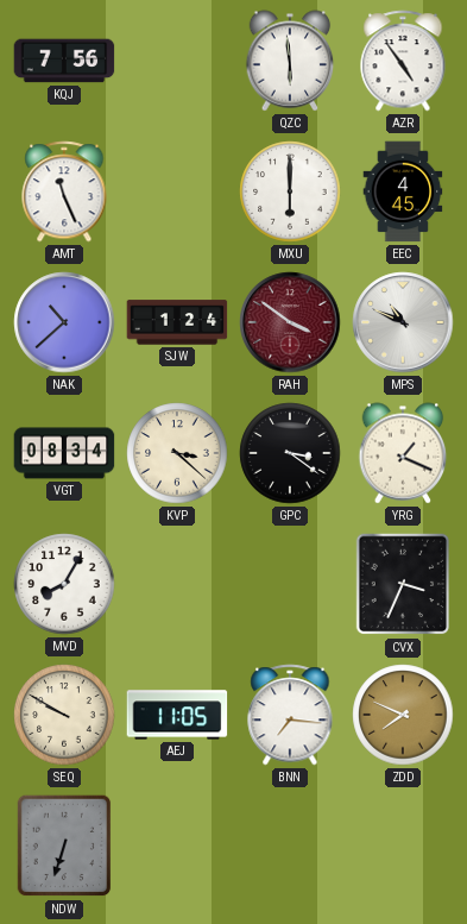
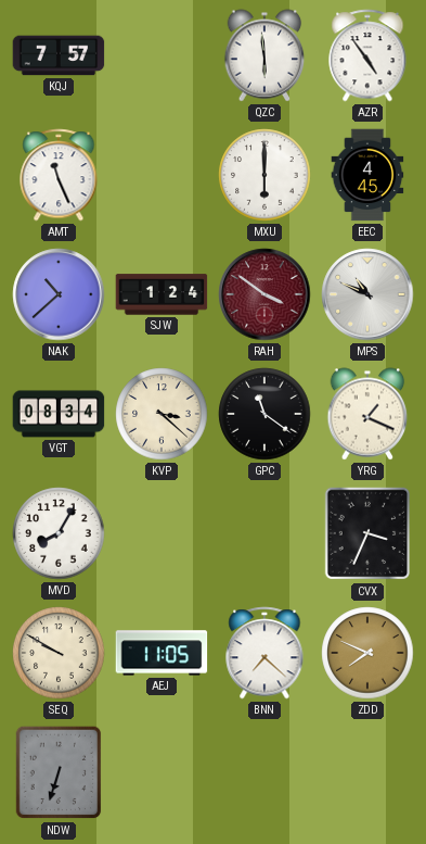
KQJ: 7:56 -> 7:57
GPC: 3:21 -> 11:21
BNN: 7:16 -> 7:22
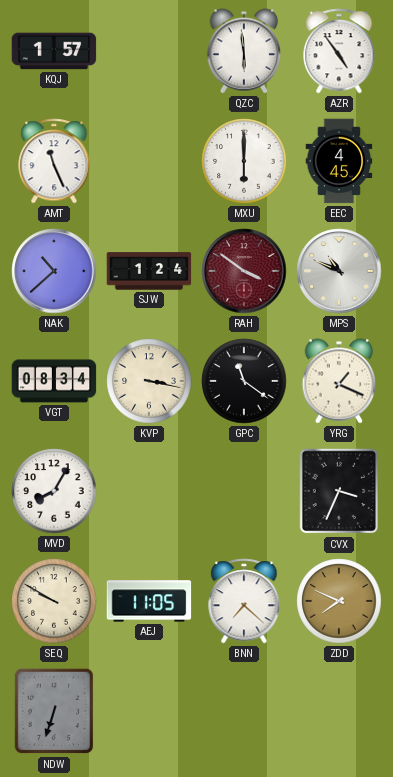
KQJ: 7:57 -> 1:57
KVP: 3:22 -> 3:17
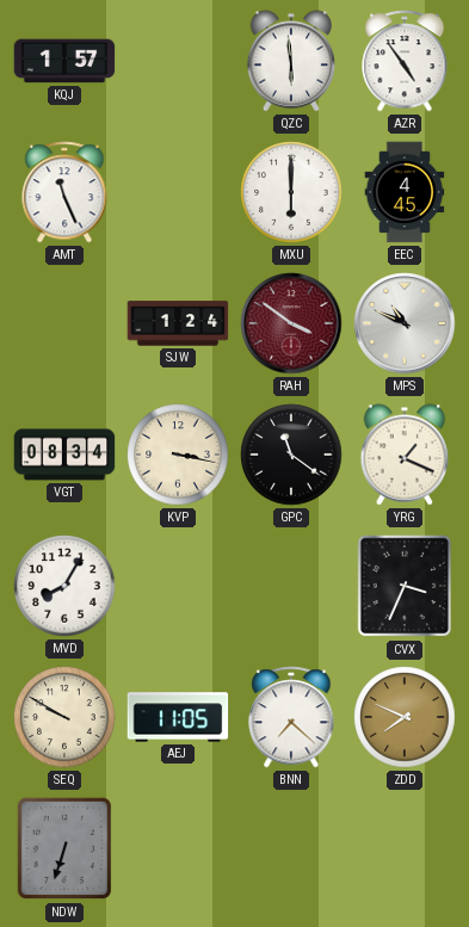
NAK: 10:38 -> none
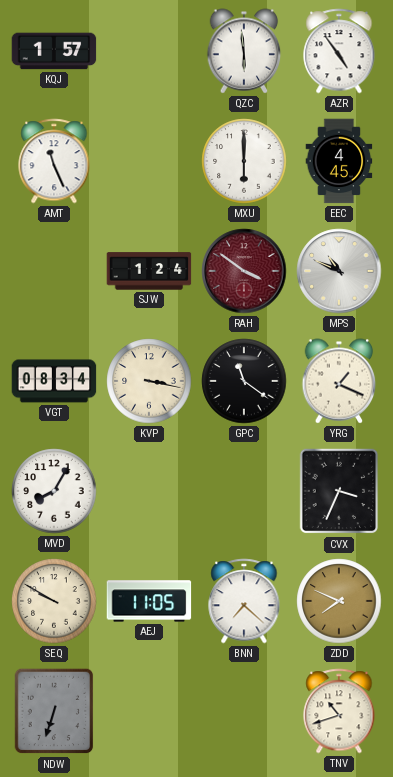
TNV: none -> 10:42
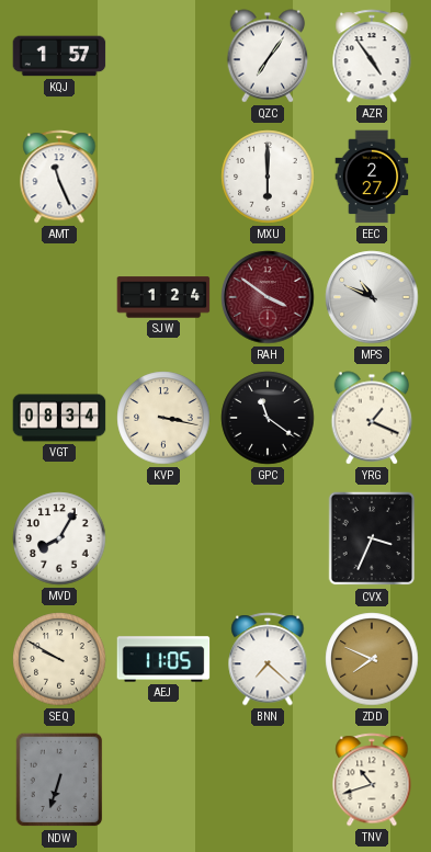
QZC: 5:59 -> 7:06
EEC: 4:45 -> 2:27
